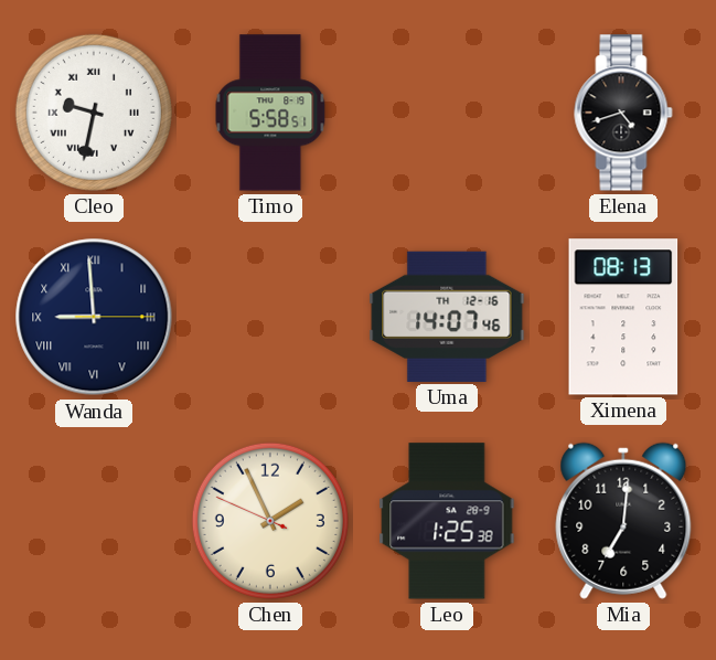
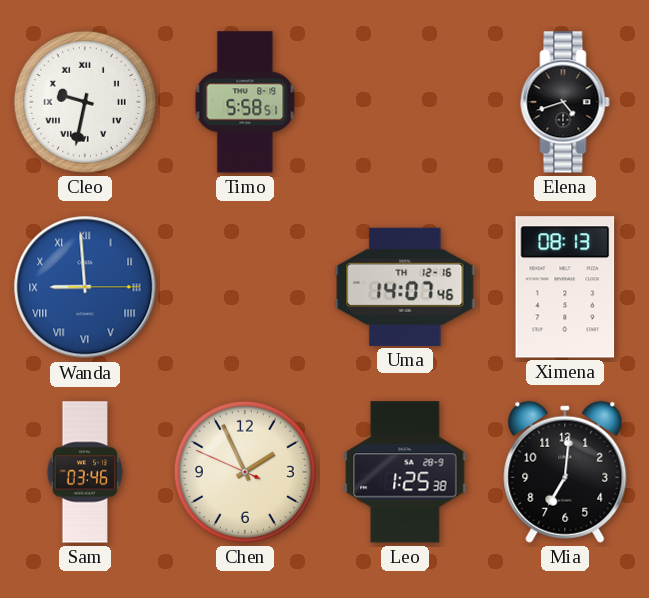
Wanda dial: navy -> blue
Sam: none -> 03:46
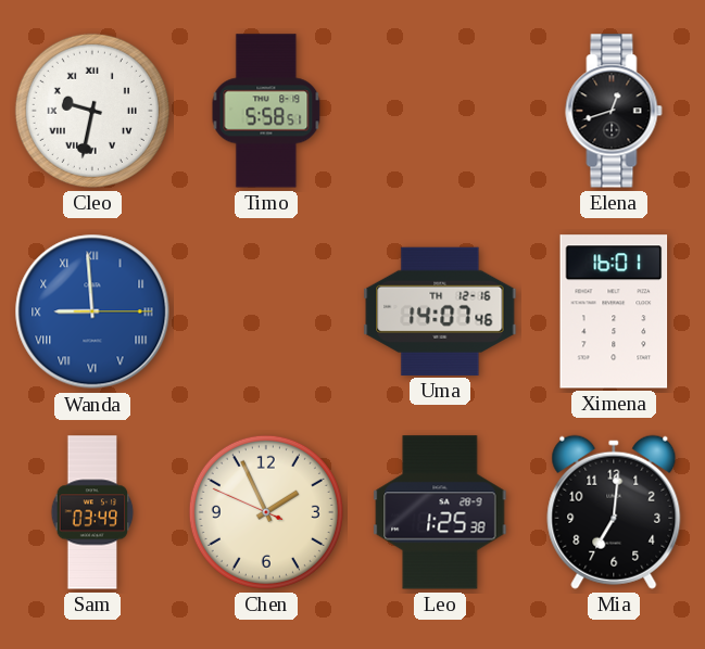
Elena: 4:42 -> 12:42
Ximena: 08:13 -> 16:01
Sam: 03:46 -> 03:49
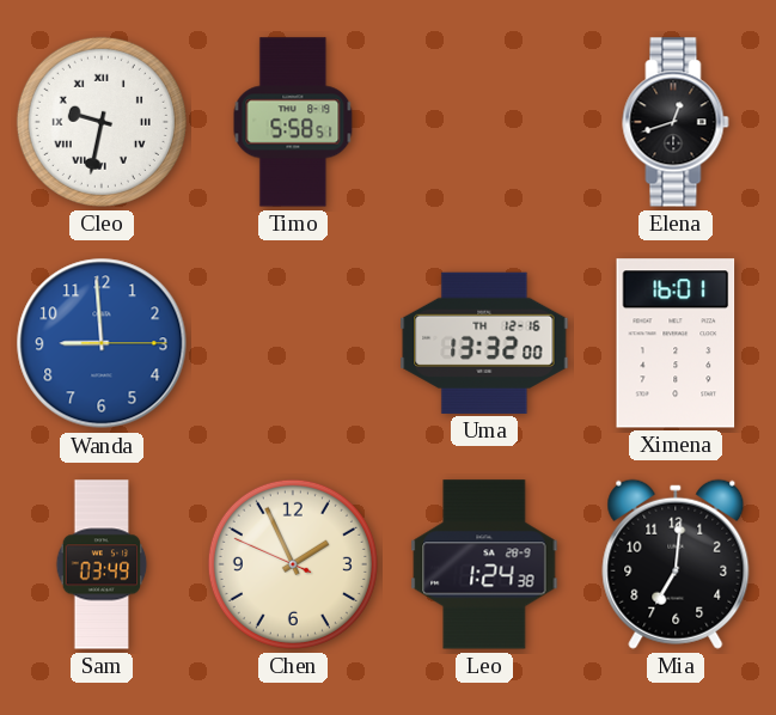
Wanda numerals: Roman -> Arabic
Uma: 14:07 -> 13:32
Leo: 1:25 -> 1:24
